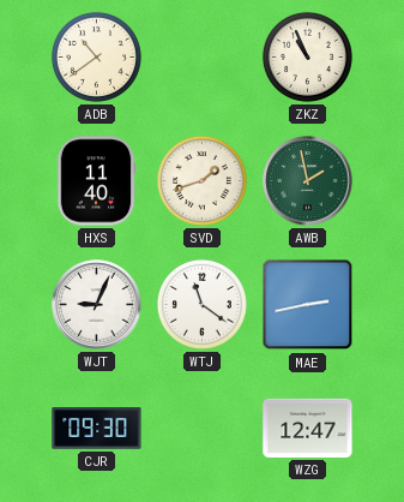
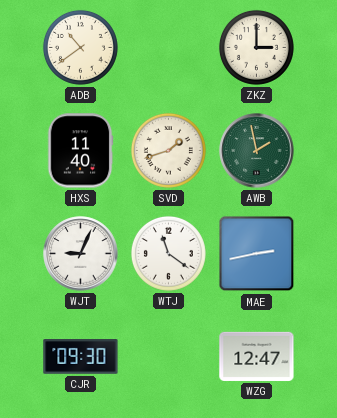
ZKZ: 10:56 -> 3:00
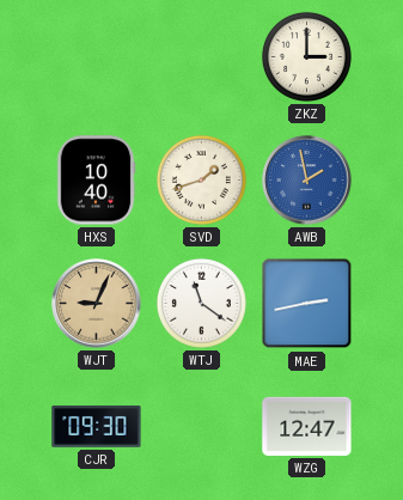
ADB: 10:39 -> none
HXS: 11:40 -> 10:40
AWB dial: green -> blue
WJT dial: white -> champagne
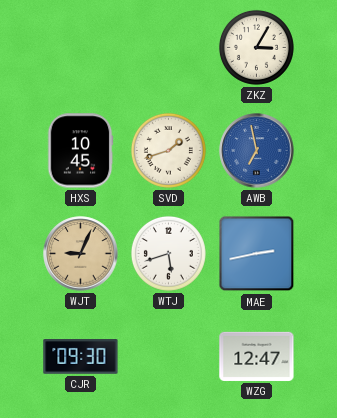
ZKZ: 3:00 -> 3:05
HXS: 10:40 -> 10:45
AWB: 1:58 -> 6:58
WTJ: 11:21 -> 5:42
